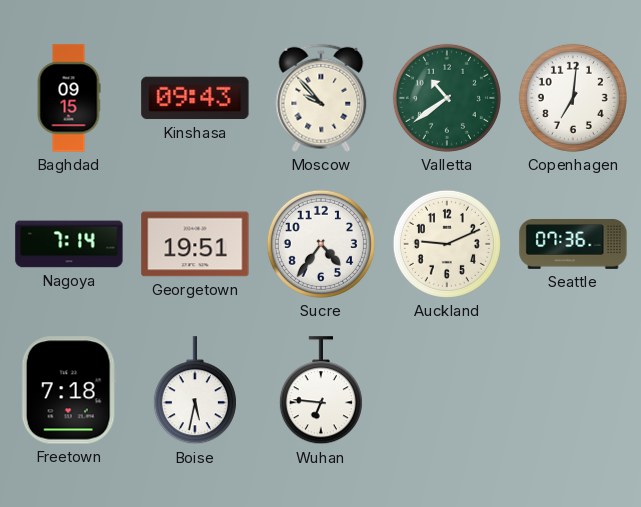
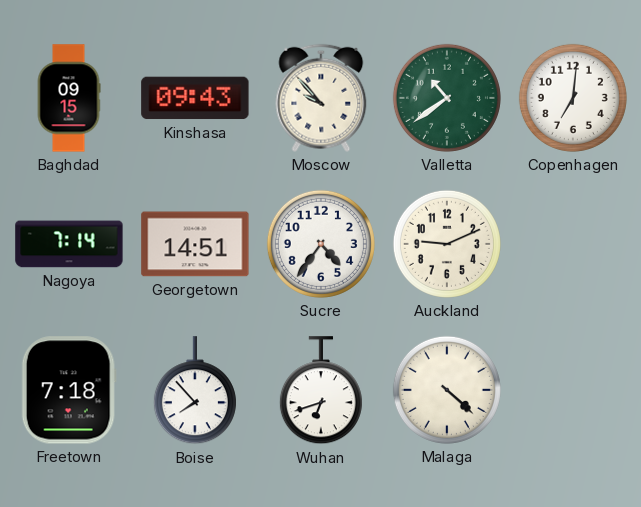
Georgetown: 19:51 -> 14:51
Seattle: 07:36 -> none
Boise: 5:32 -> 7:53
Wuhan: 6:46 -> 6:42
Malaga: none -> 4:22
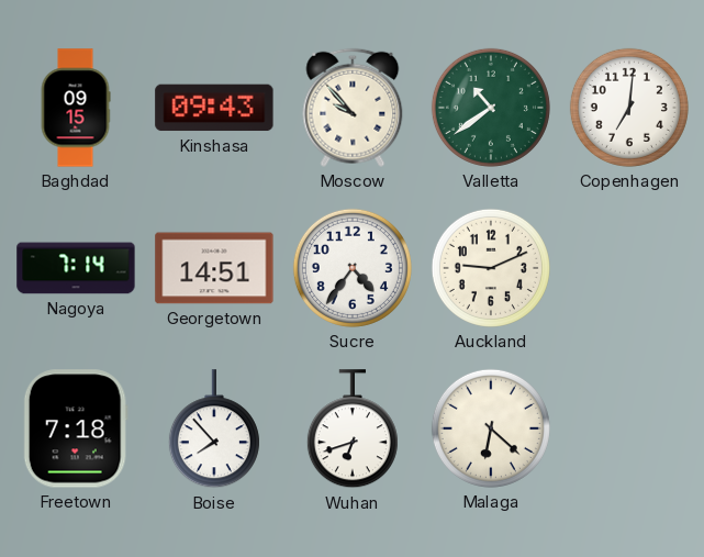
Malaga: 4:22 -> 6:22
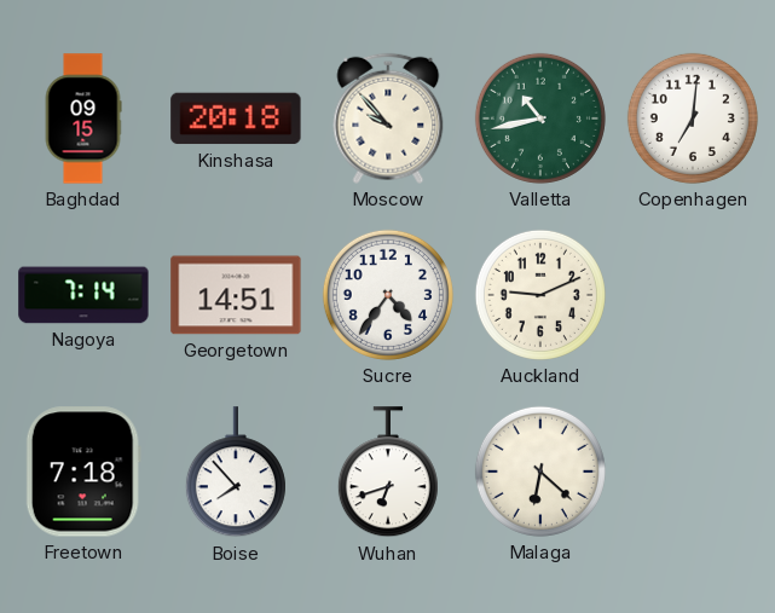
Kinshasa: 09:43 -> 20:18
Valletta: 10:39 -> 10:43
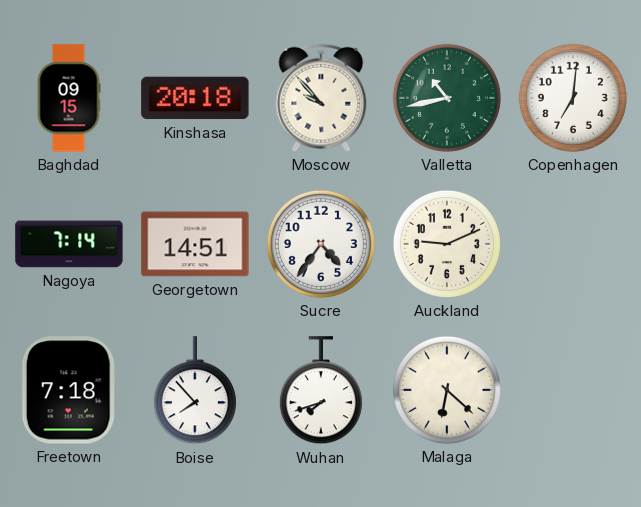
Wuhan: 6:42 -> 7:42
